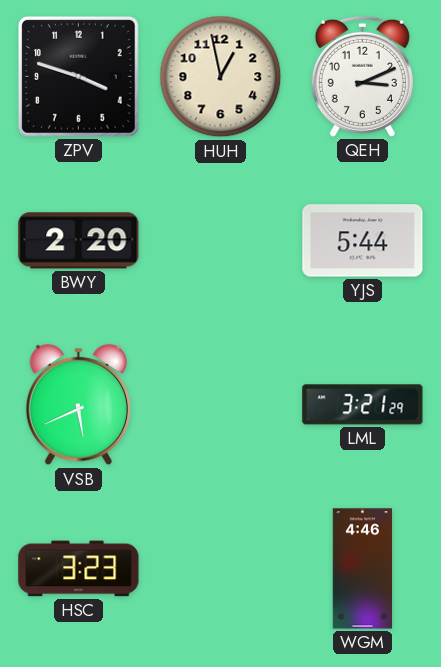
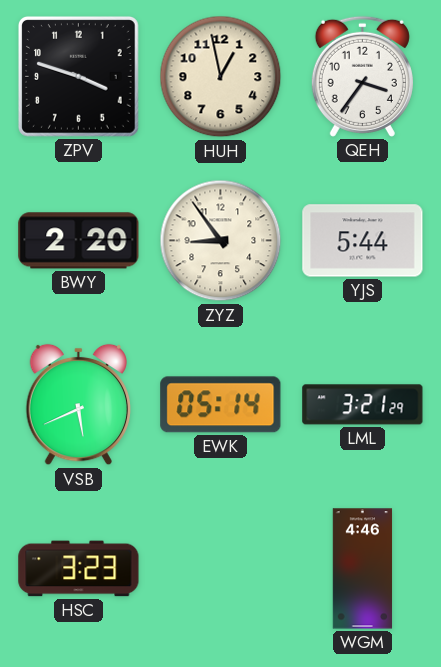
QEH: 3:11 -> 3:36
ZYZ: none -> 8:54
EWK: none -> 05:14
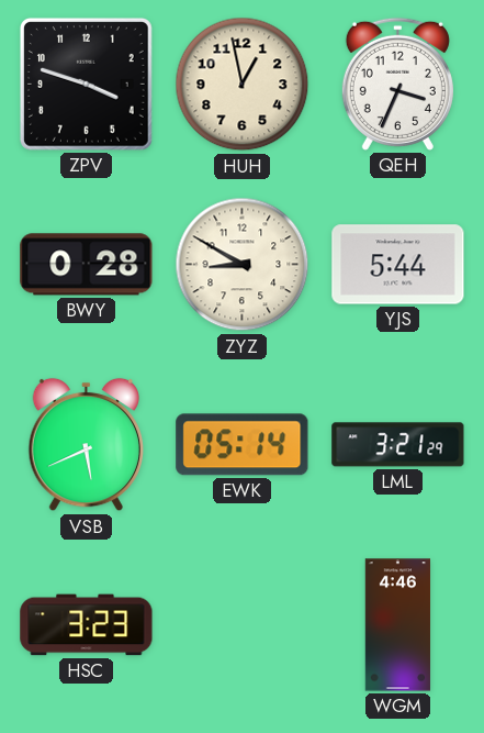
QEH: 3:36 -> 3:34
BWY: 2:20 -> 0:28
ZYZ: 8:54 -> 8:50
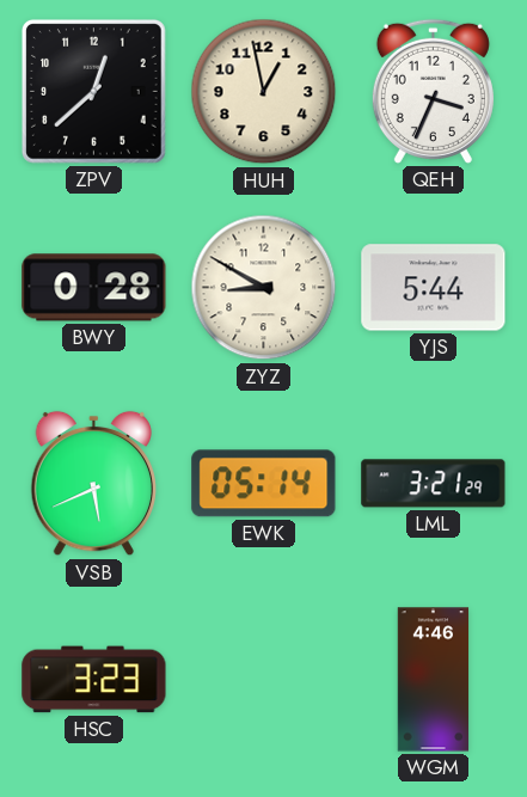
ZPV: 3:48 -> 12:38
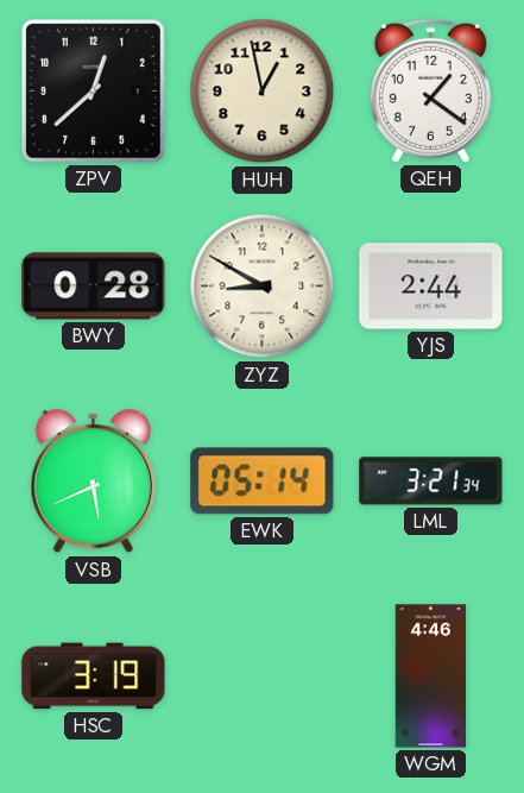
QEH: 3:34 -> 1:21
YJS: 5:44 -> 2:44
LML: 3:21:29 -> 3:21:34
HSC: 3:23 -> 3:19
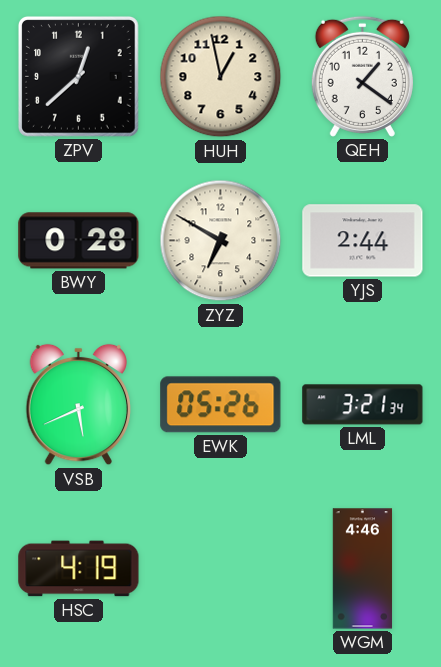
ZYZ: 8:50 -> 6:50
EWK: 05:14 -> 05:26
HSC: 3:19 -> 4:19
